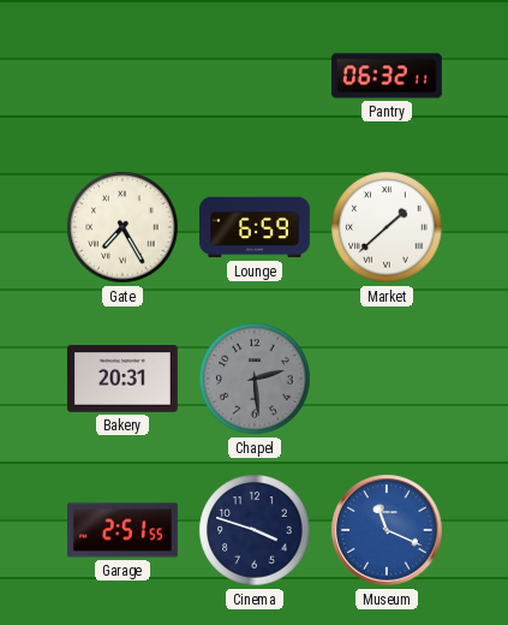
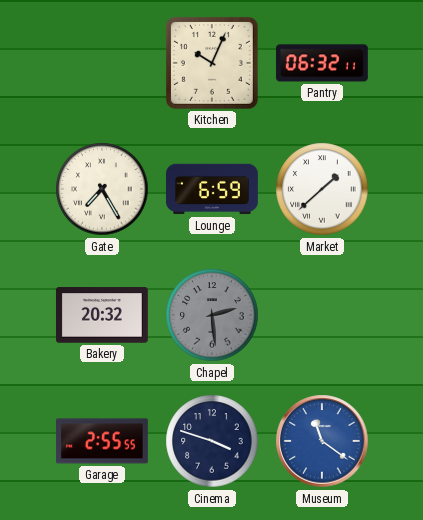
Kitchen: none -> 10:04
Bakery: 20:31 -> 20:32
Garage: 2:51 -> 2:55
Museum: 11:19 -> 11:21
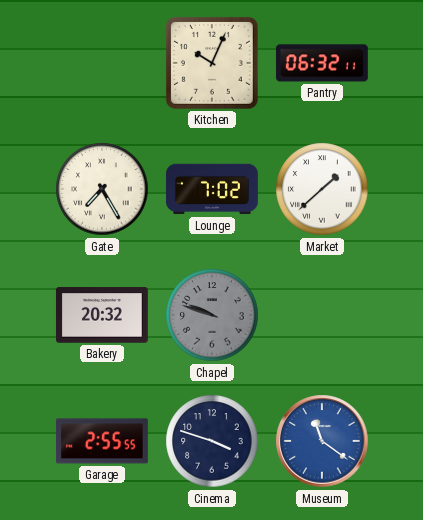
Lounge: 6:59 -> 7:02
Chapel: 2:29 -> 9:48
